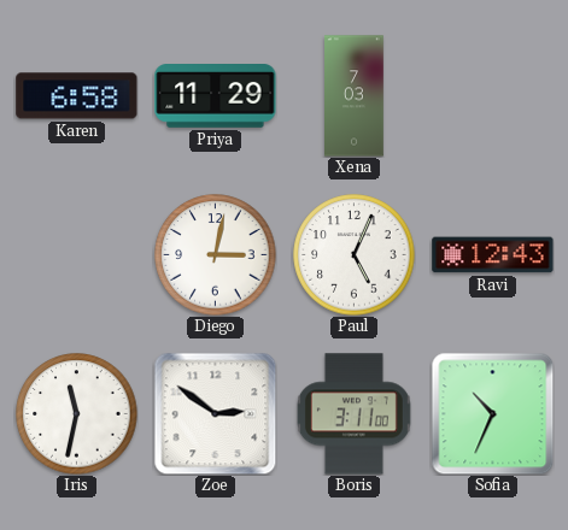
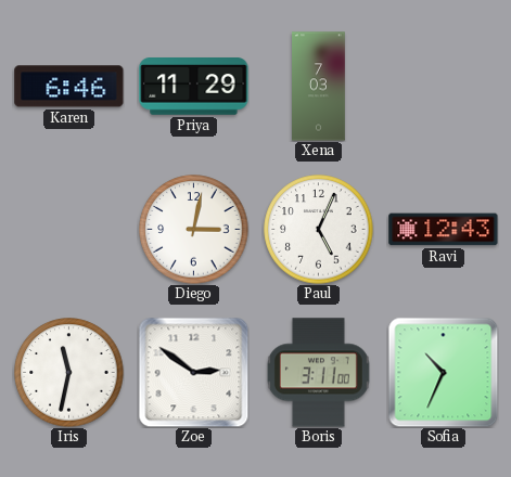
Karen: 6:58 -> 6:46
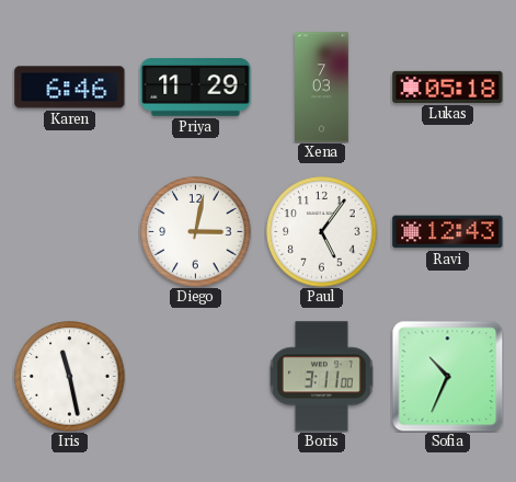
Lukas: none -> 05:18
Paul: 5:04 -> 5:06
Iris: 11:32 -> 11:28
Zoe: 2:51 -> none
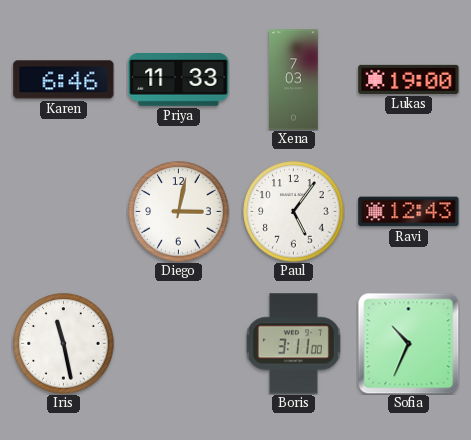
Priya: 11:29 -> 11:33
Lukas: 05:18 -> 19:00
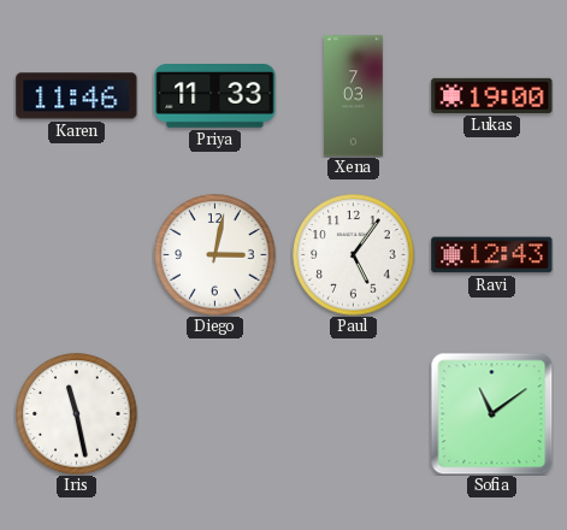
Karen: 6:46 -> 11:46
Boris: 3:11 -> none
Sofia: 10:34 -> 11:09
